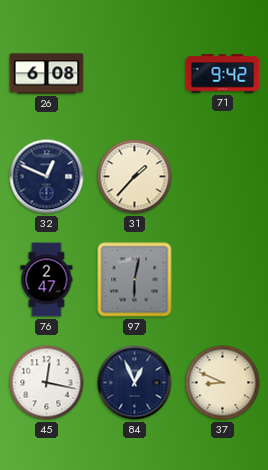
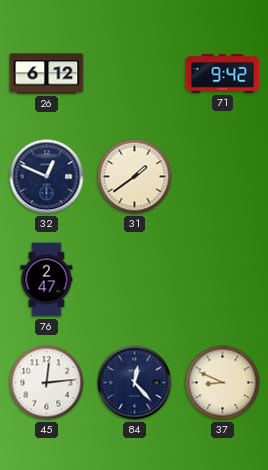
26: 6:08 -> 6:12
31: 1:37 -> 1:39
97: 6:02 -> none
45: 12:17 -> 12:14
84: 12:56 -> 12:23
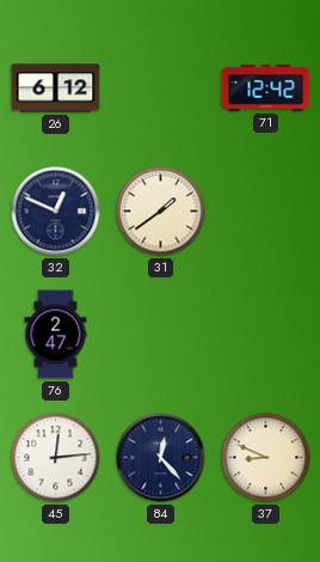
71: 9:42 -> 12:42
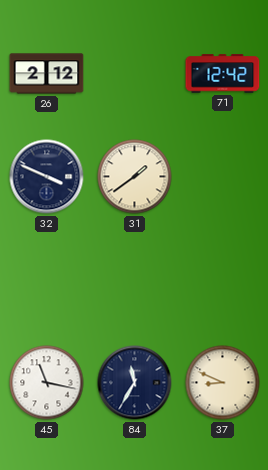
26: 6:12 -> 2:12
32: 12:49 -> 3:49
76: 2:47 -> none
45: 12:14 -> 11:17
84: 12:23 -> 11:35
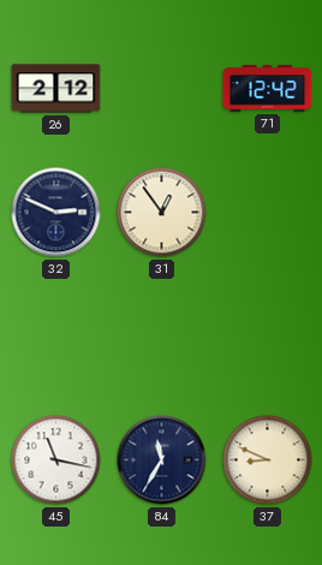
32: 3:49 -> 2:49
31: 1:39 -> 12:54
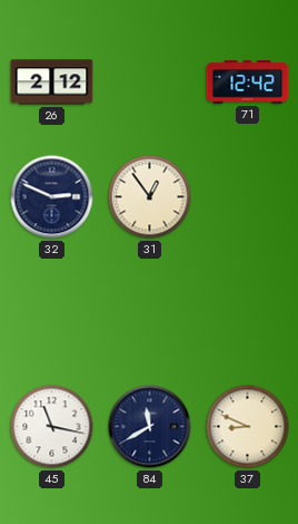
84: 11:35 -> 11:40
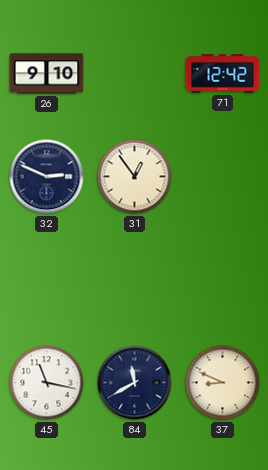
26: 2:12 -> 9:10
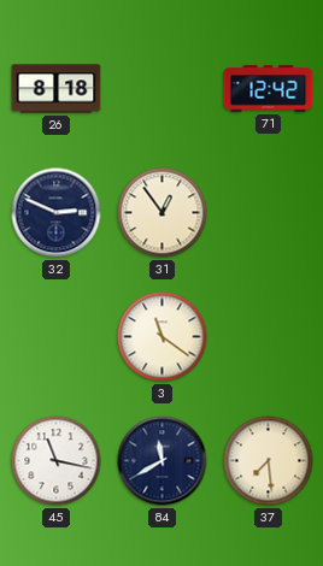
26: 9:10 -> 8:18
3: none -> 11:21
37: 8:49 -> 7:29
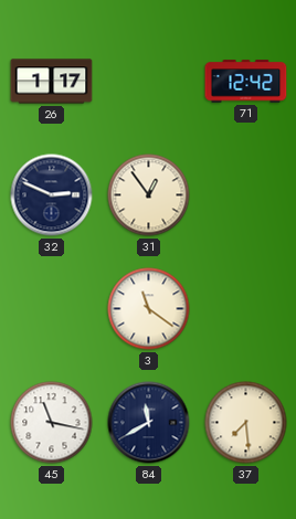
26: 8:18 -> 1:17
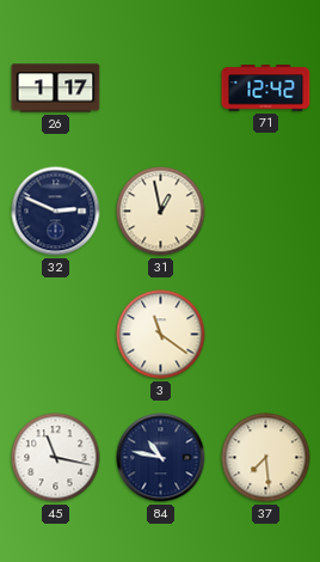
31: 12:54 -> 12:58
84: 11:40 -> 10:47
